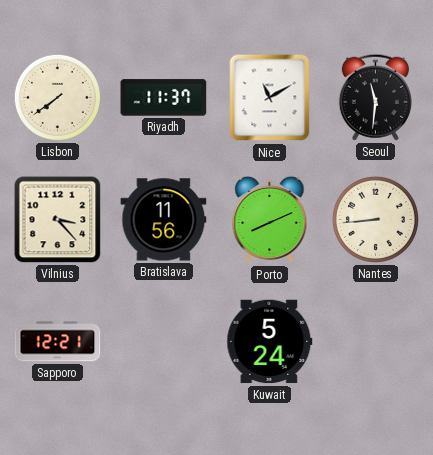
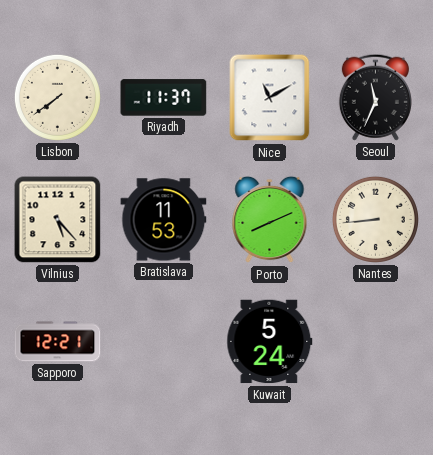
Seoul: 11:31 -> 11:34
Vilnius: 3:23 -> 5:23
Bratislava: 11:56 -> 11:53
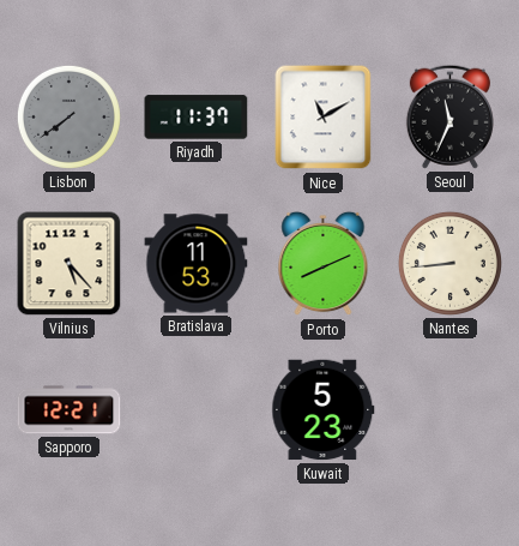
Lisbon dial: cream -> grey
Kuwait: 5:24 -> 5:23
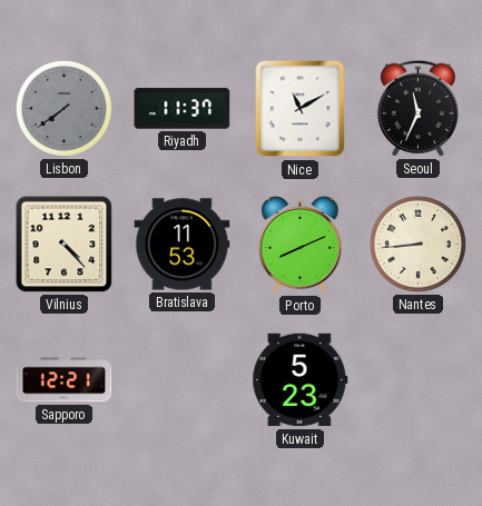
Vilnius: 5:23 -> 4:23
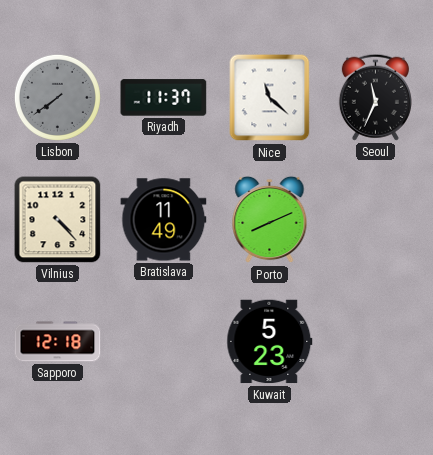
Nice: 11:10 -> 11:22
Bratislava: 11:53 -> 11:49
Nantes: 8:44 -> none
Sapporo: 12:21 -> 12:18
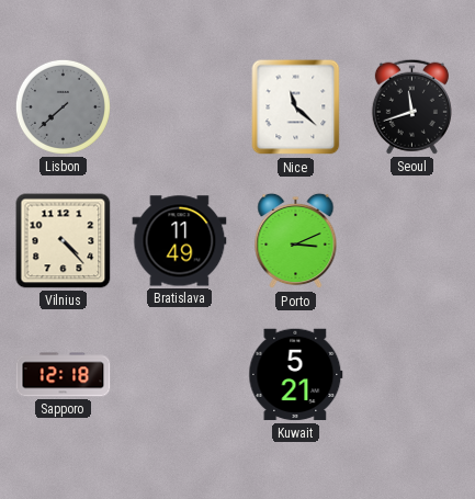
Lisbon: 7:39 -> 7:38
Riyadh: 11:37 -> none
Seoul: 11:34 -> 11:42
Porto: 8:11 -> 3:11
Kuwait: 5:23 -> 5:21
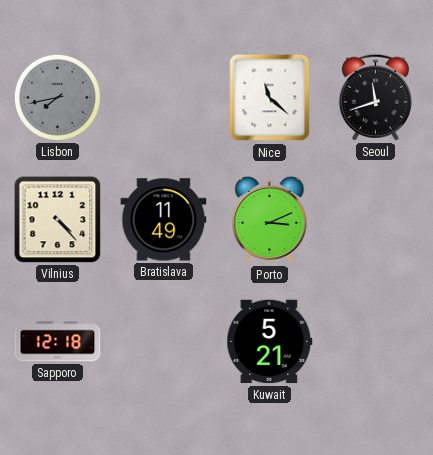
Lisbon: 7:38 -> 7:43
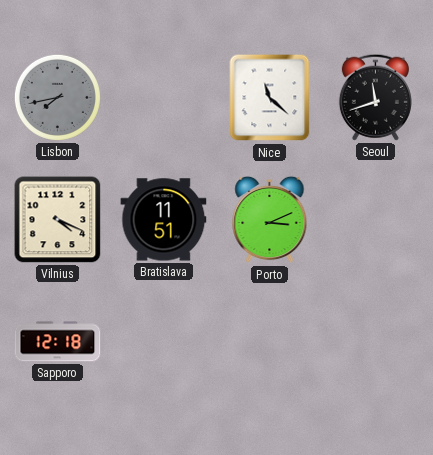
Vilnius: 4:23 -> 4:19
Bratislava: 11:49 -> 11:51
Kuwait: 5:21 -> none
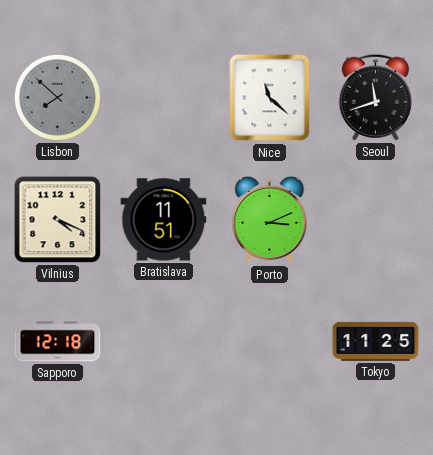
Lisbon: 7:43 -> 7:52
Tokyo: none -> 11:25
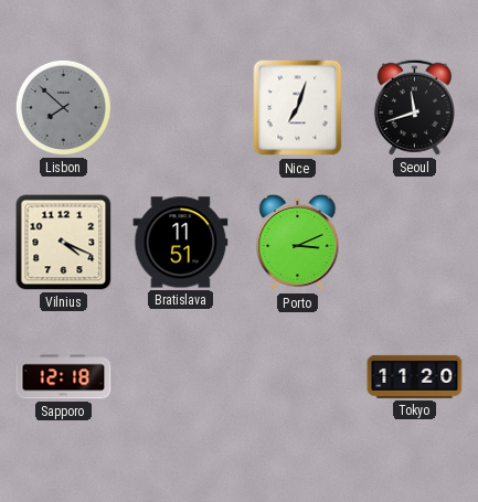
Nice: 11:22 -> 7:03
Tokyo: 11:25 -> 11:20
